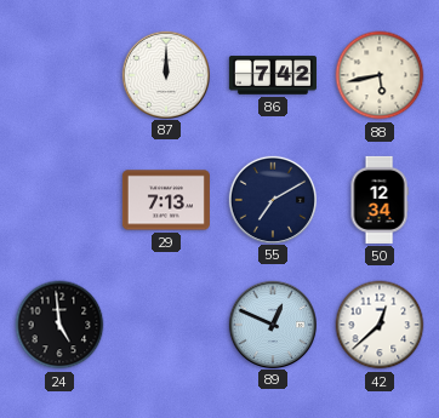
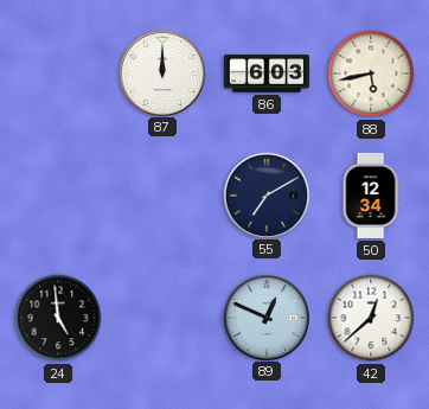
86: 7:42 -> 6:03
29: 7:13 -> none
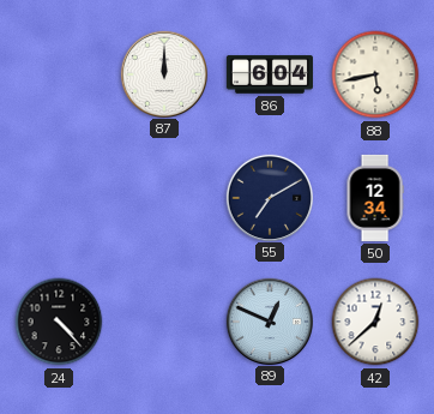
86: 6:03 -> 6:04
24: 4:59 -> 4:23
